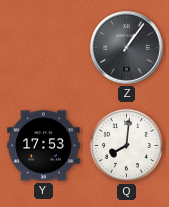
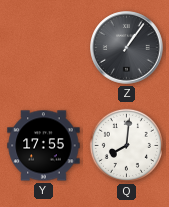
Y: 17:53 -> 17:55
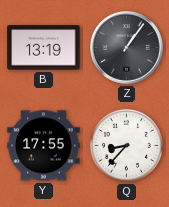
B: none -> 13:19
Q: 8:01 -> 8:37
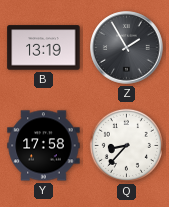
Z: 1:06 -> 1:55
Y: 17:55 -> 17:58
